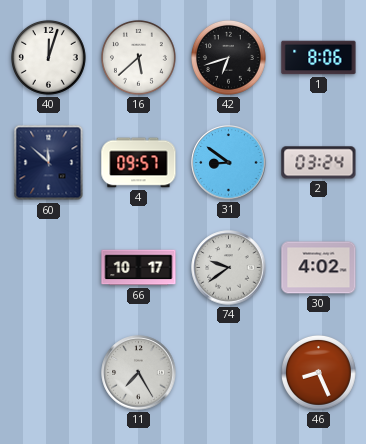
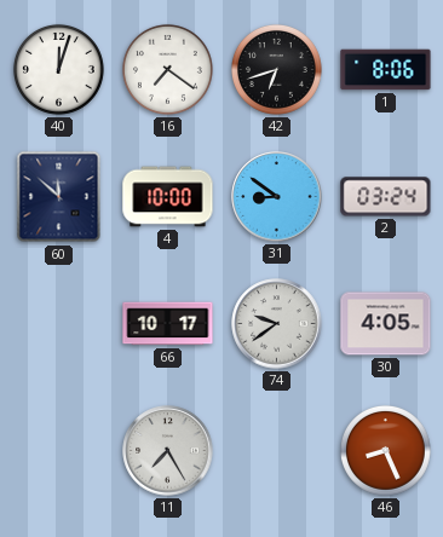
16: 5:38 -> 7:21
4: 09:57 -> 10:00
30: 4:02 -> 4:05
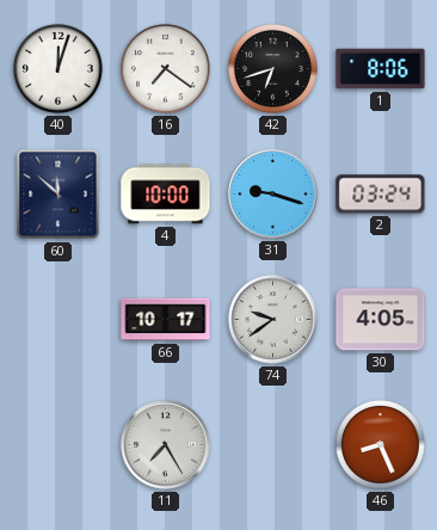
31: 8:51 -> 9:18
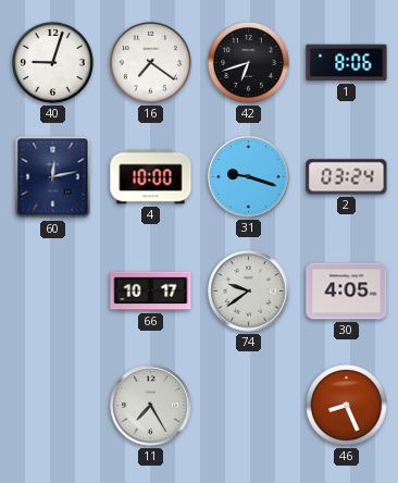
40: 12:03 -> 9:03
60: 11:52 -> 12:13
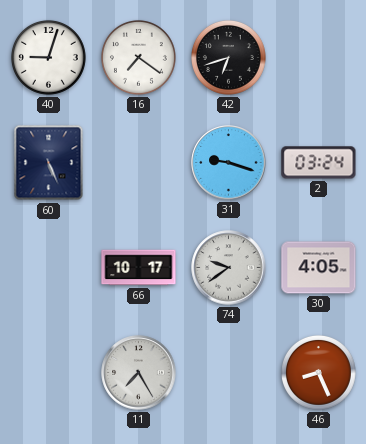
1: 8:06 -> none
60: 12:13 -> 5:26
4: 10:00 -> none
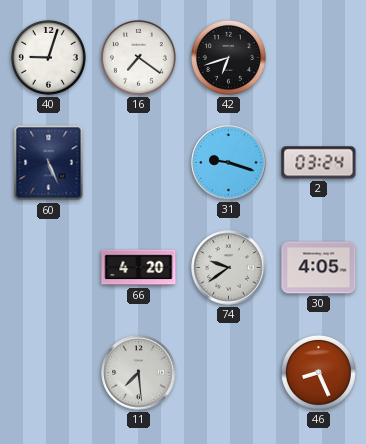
66: 10:17 -> 4:20
11: 7:25 -> 7:29
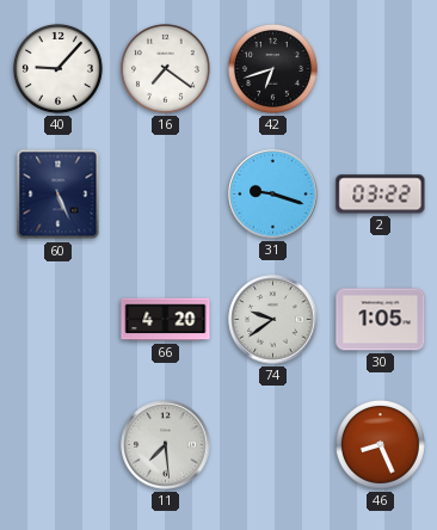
40: 9:03 -> 9:07
2: 03:24 -> 03:22
30: 4:05 -> 1:05
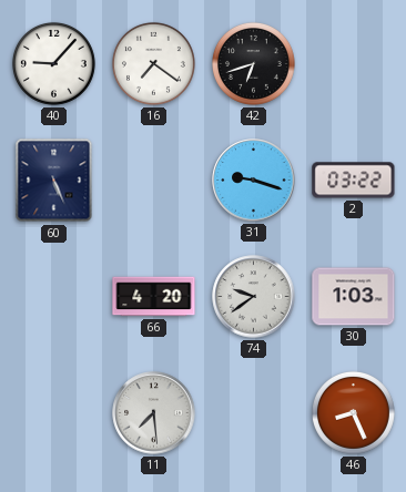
30: 1:05 -> 1:03
